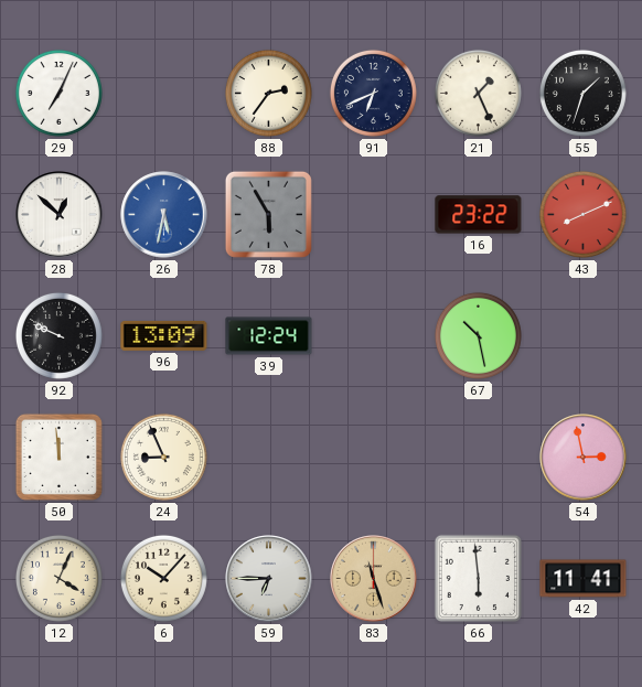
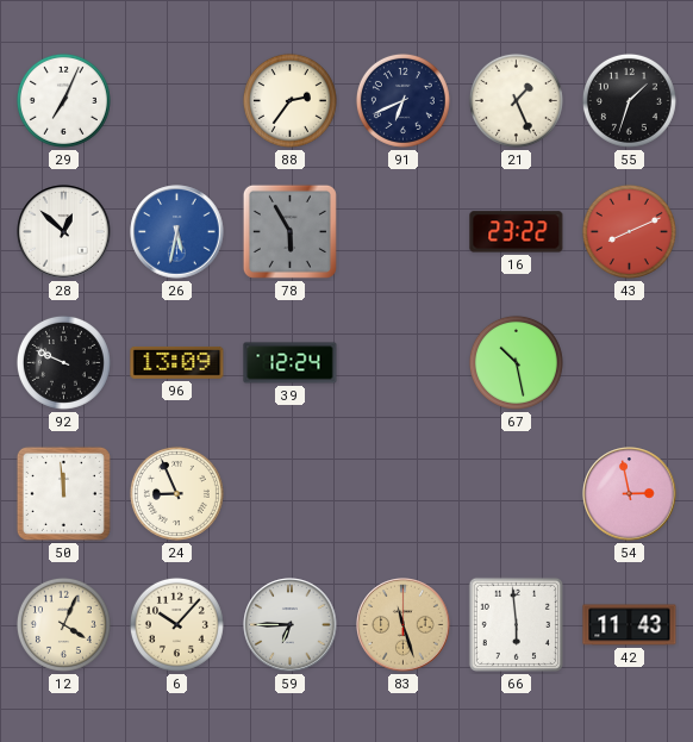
42: 11:41 -> 11:43
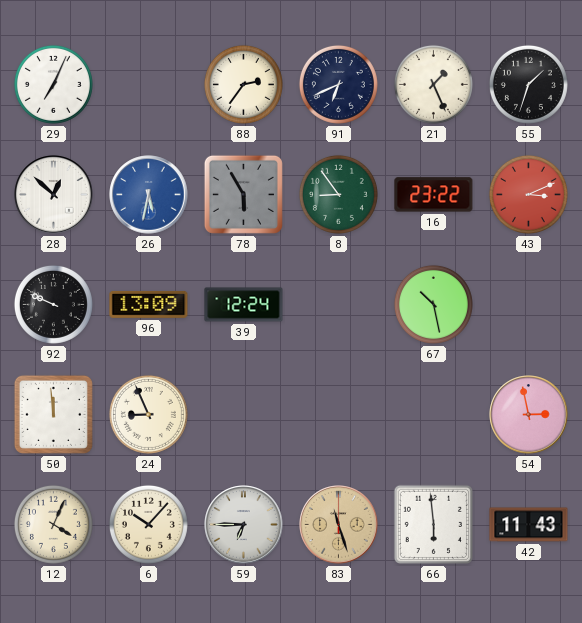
8: none -> 8:54
43: 8:11 -> 3:11
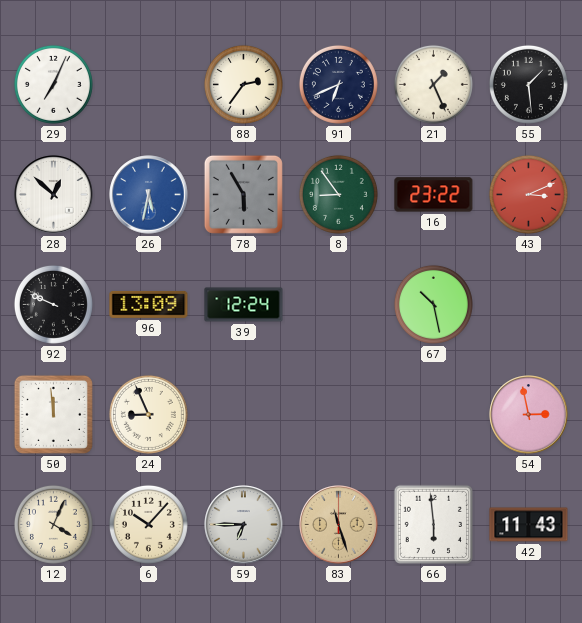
55: 1:33 -> 1:29
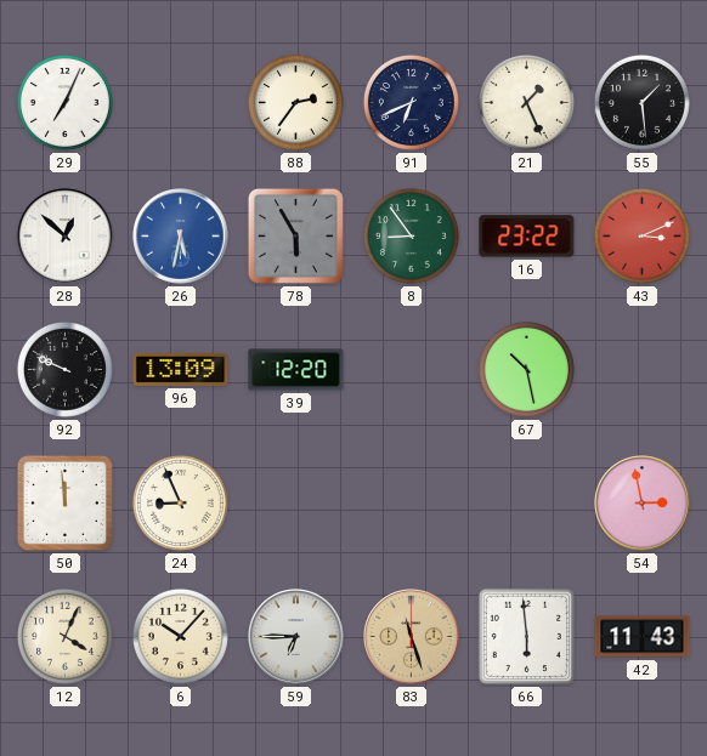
39: 12:24 -> 12:20
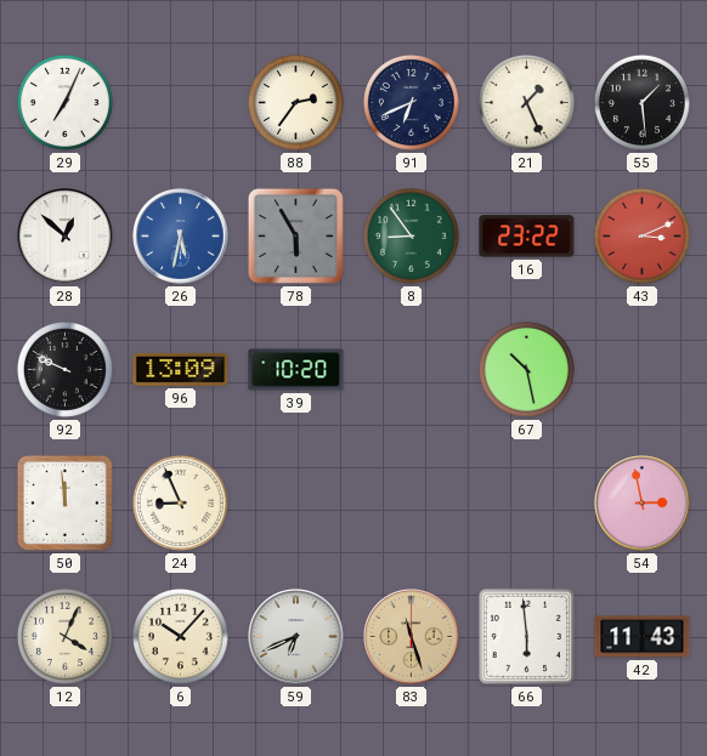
39: 12:20 -> 10:20
59: 6:45 -> 6:41
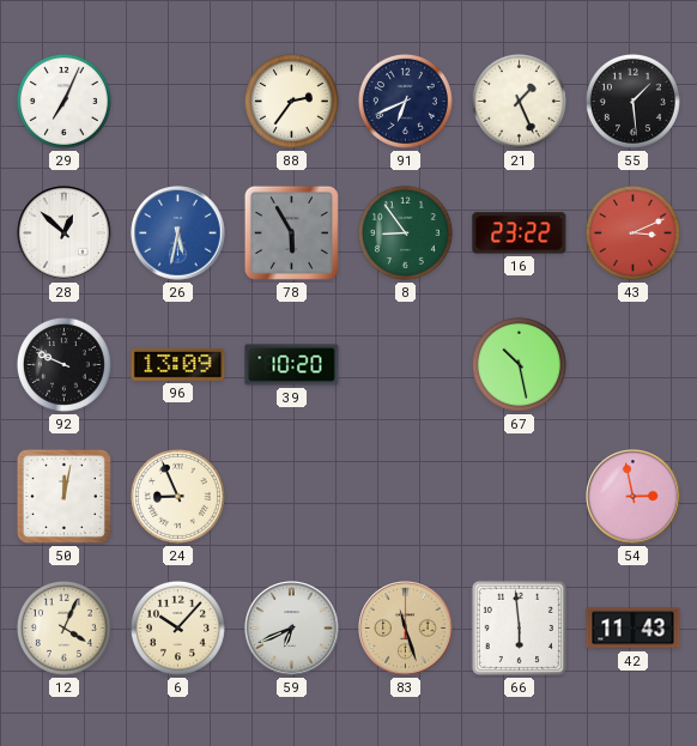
50: 11:59 -> 12:02
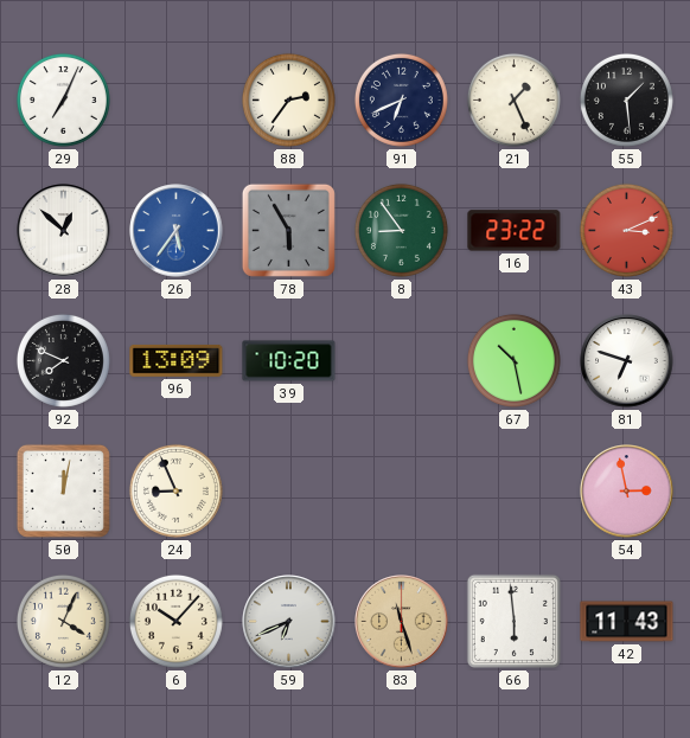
26: 5:32 -> 5:36
92: 9:49 -> 7:49
81: none -> 6:48
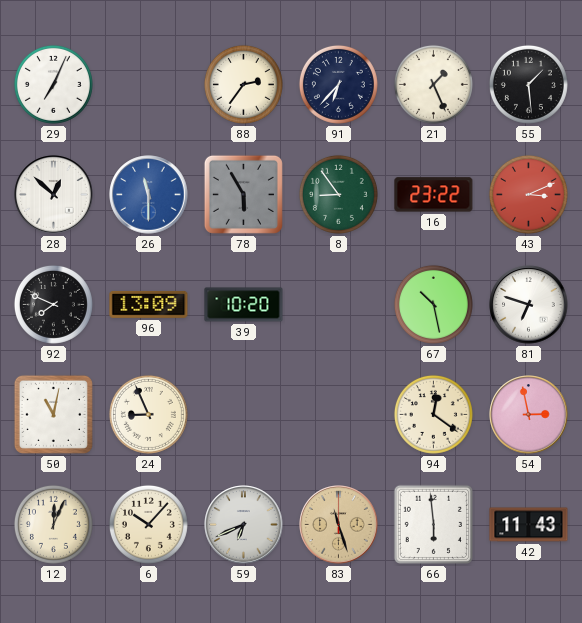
91: 6:41 -> 6:37
26: 5:36 -> 11:30
50: 12:02 -> 11:02
94: none -> 12:21
12: 4:04 -> 12:04
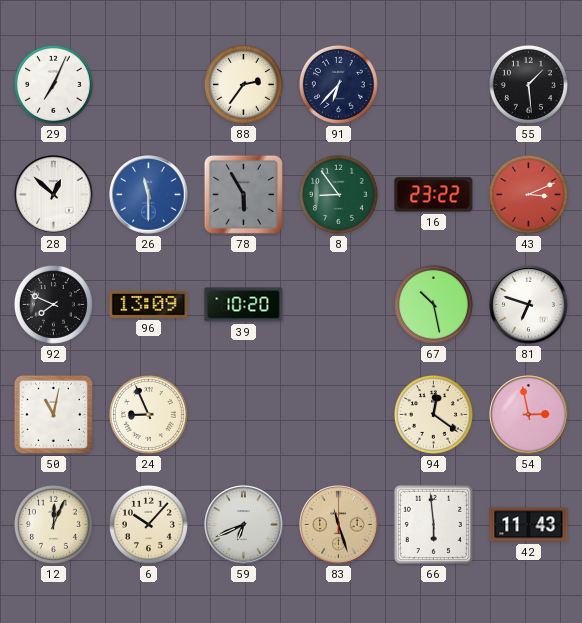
21: 1:26 -> none
